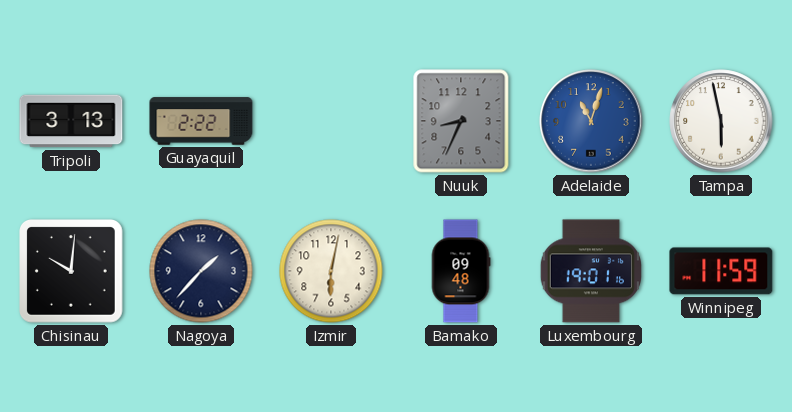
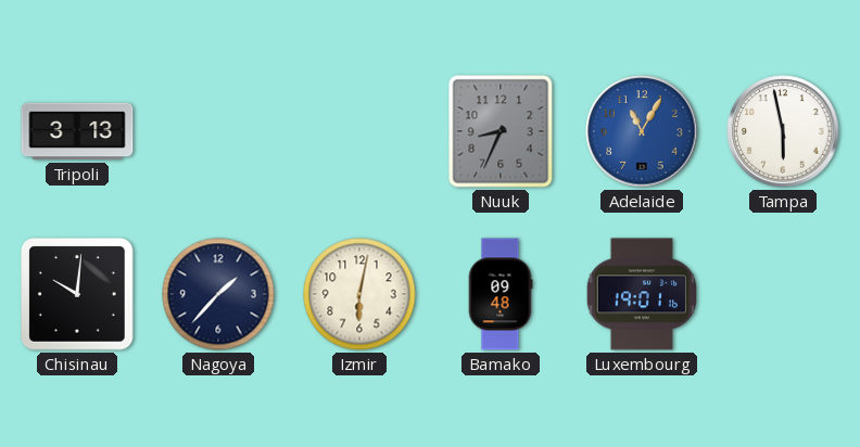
Guayaquil: 2:22 -> none
Adelaide: 11:03 -> 11:05
Winnipeg: 11:59 -> none
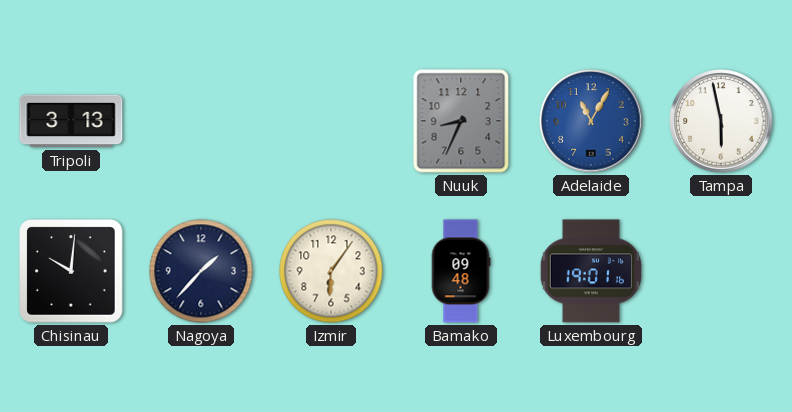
Izmir: 6:02 -> 6:06
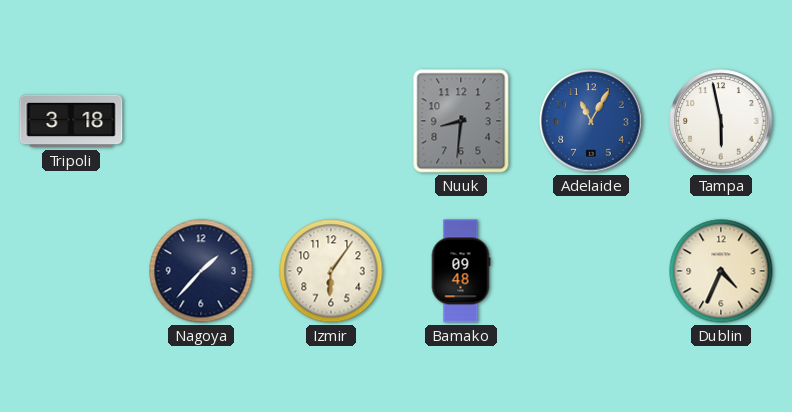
Tripoli: 3:13 -> 3:18
Nuuk: 8:34 -> 8:31
Chisinau: 10:01 -> none
Luxembourg: 19:01 -> none
Dublin: none -> 4:34
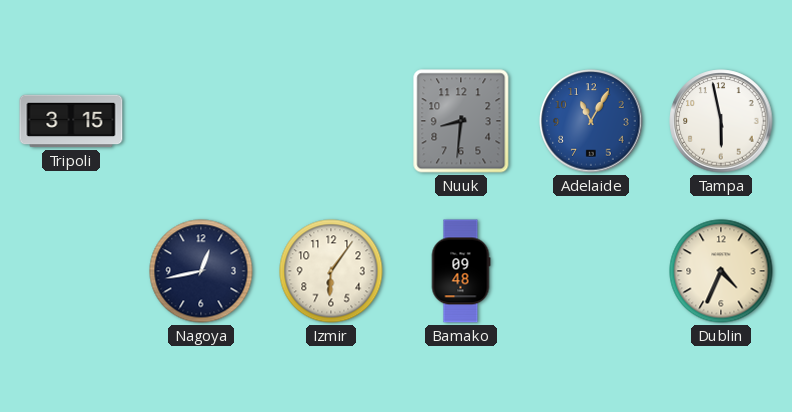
Tripoli: 3:18 -> 3:15
Nagoya: 1:37 -> 12:43
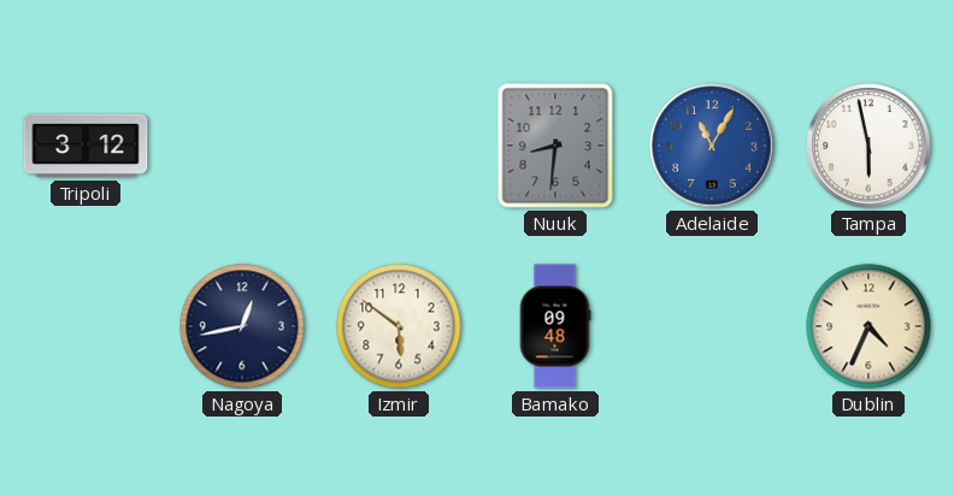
Tripoli: 3:15 -> 3:12
Izmir: 6:06 -> 5:51
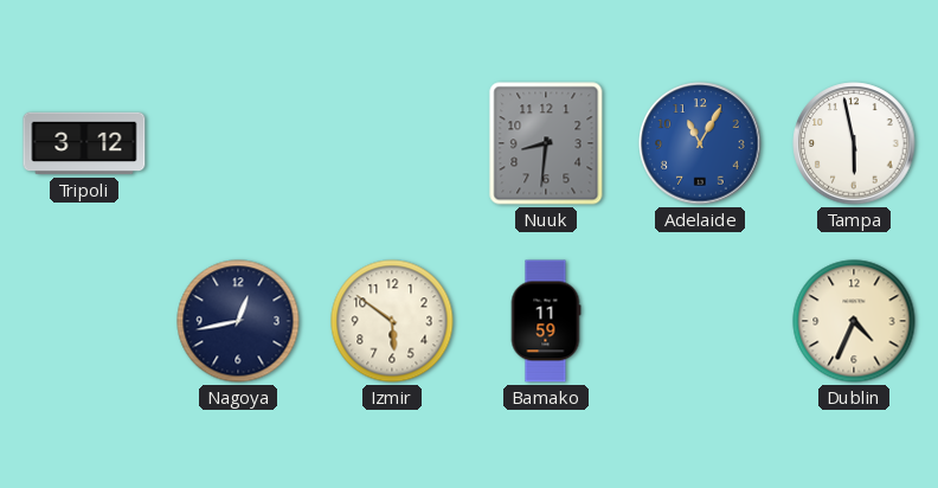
Bamako: 09:48 -> 11:59
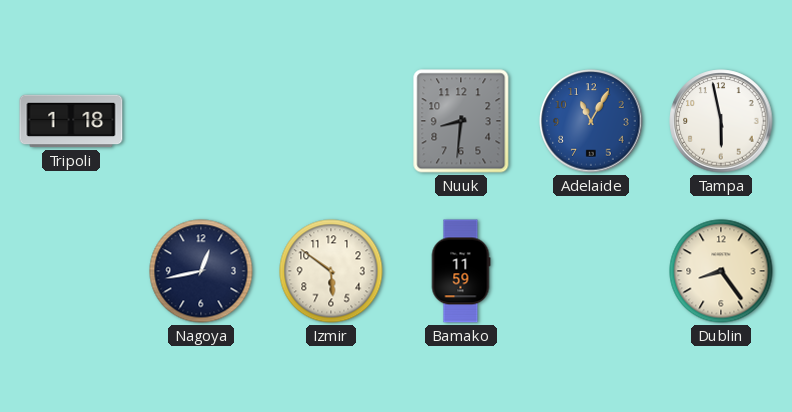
Tripoli: 3:12 -> 1:18
Dublin: 4:34 -> 8:24
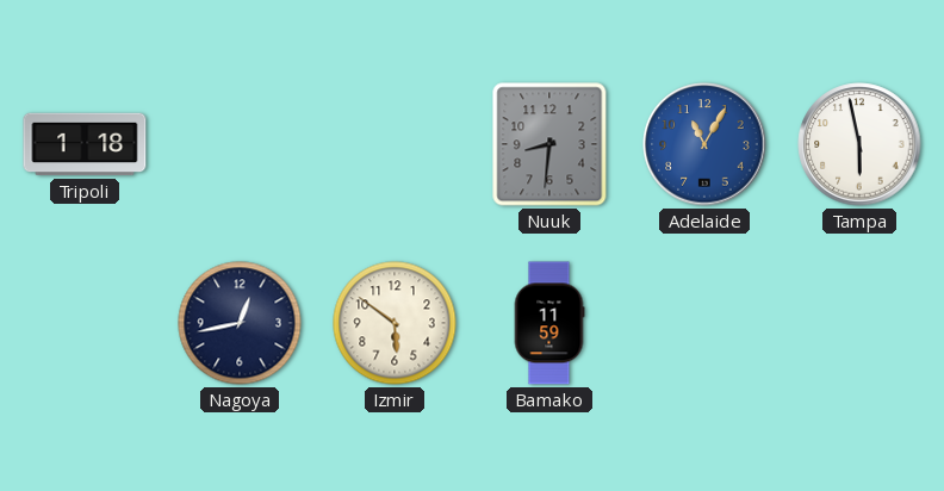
Dublin: 8:24 -> none
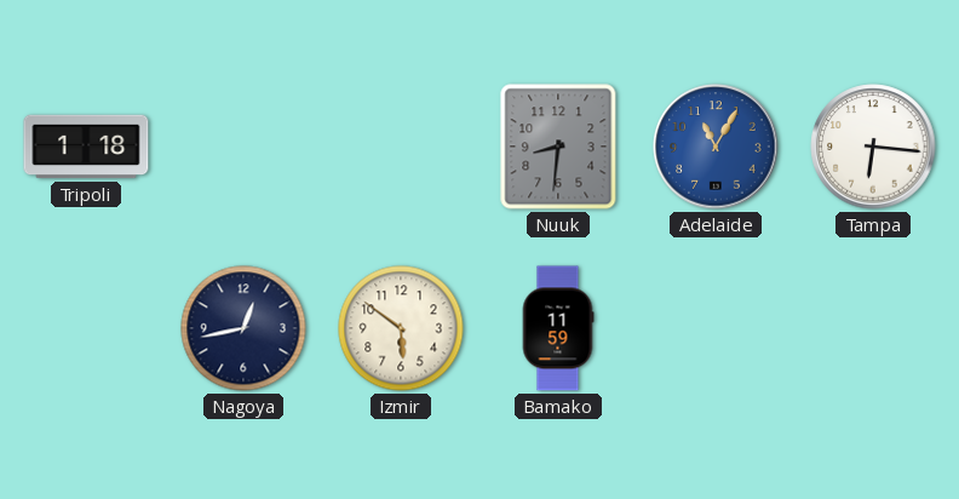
Tampa: 5:58 -> 6:16
